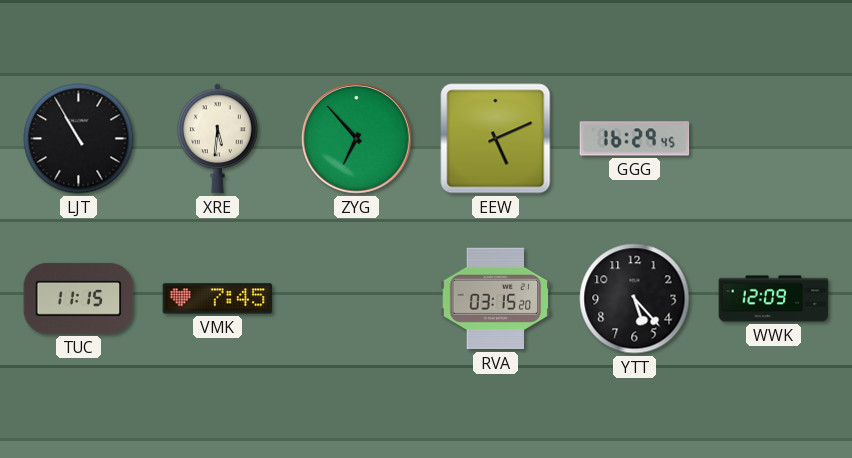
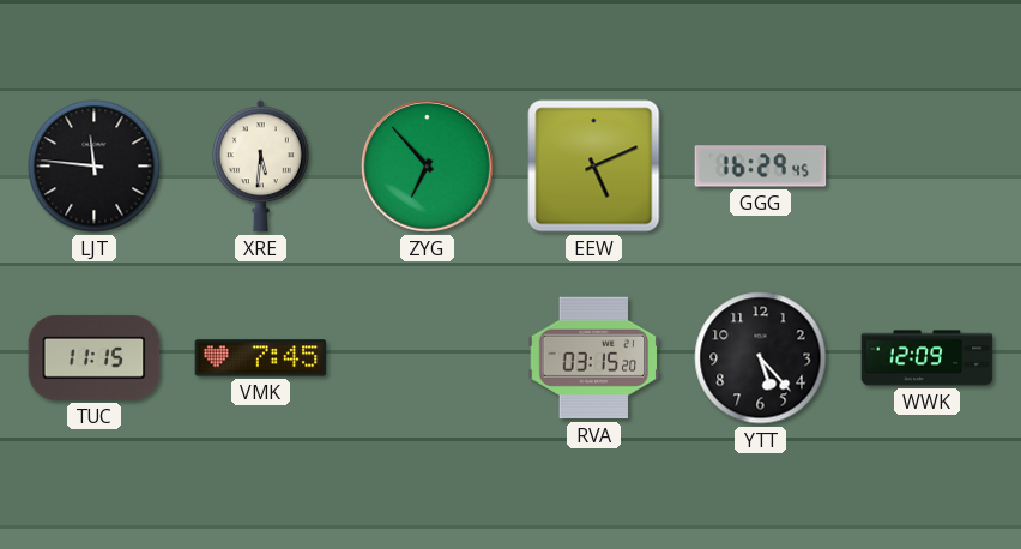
LJT: 10:55 -> 11:46
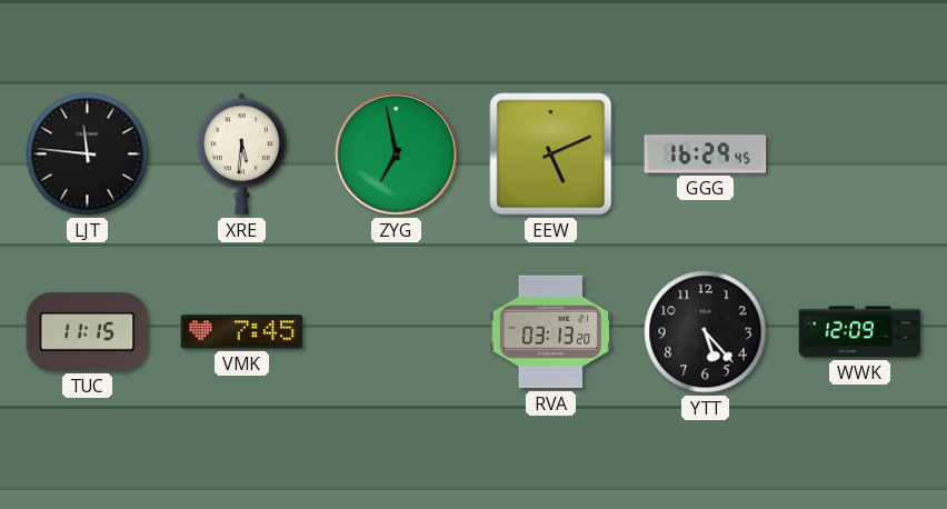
ZYG: 6:53 -> 6:58
RVA: 03:15 -> 03:13
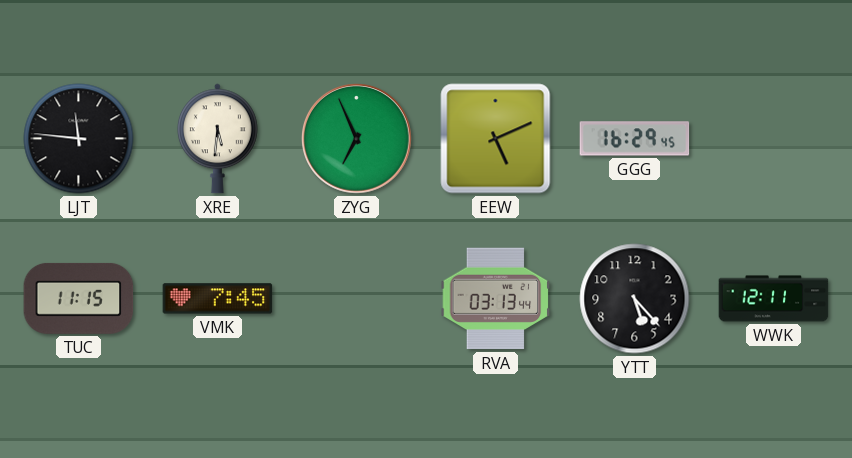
ZYG: 6:58 -> 6:56
RVA: 03:13:20 -> 03:13:44
WWK: 12:09 -> 12:11
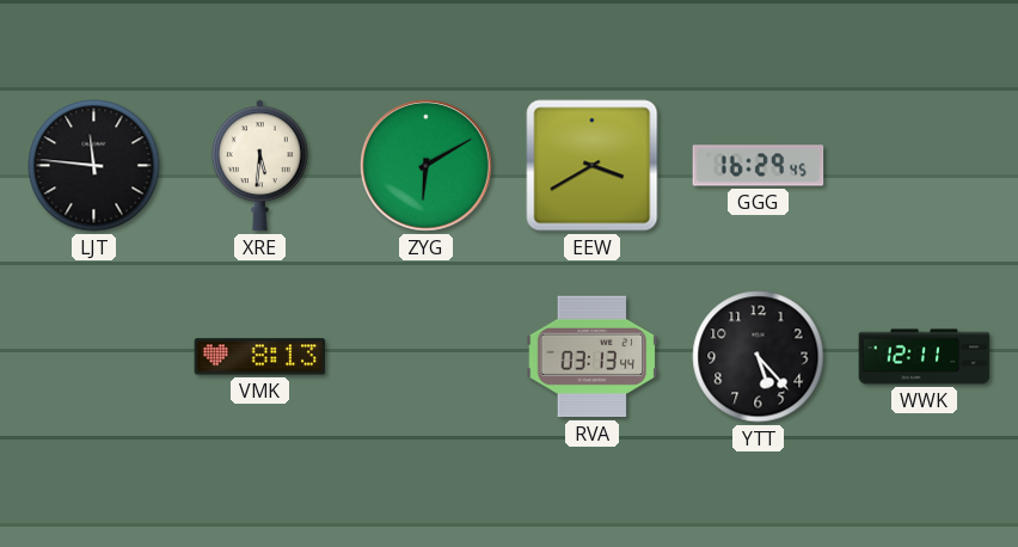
ZYG: 6:56 -> 6:10
EEW: 5:11 -> 3:40
TUC: 11:15 -> none
VMK: 7:45 -> 8:13
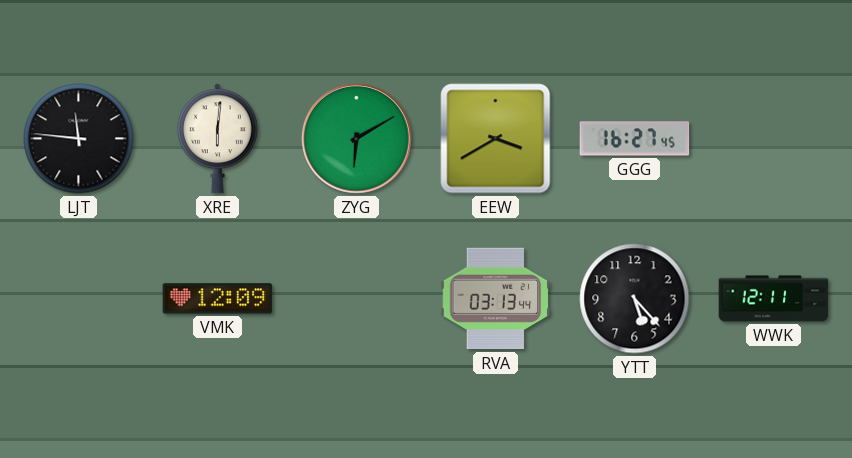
XRE: 5:31 -> 6:01
GGG: 16:29 -> 16:27
VMK: 8:13 -> 12:09
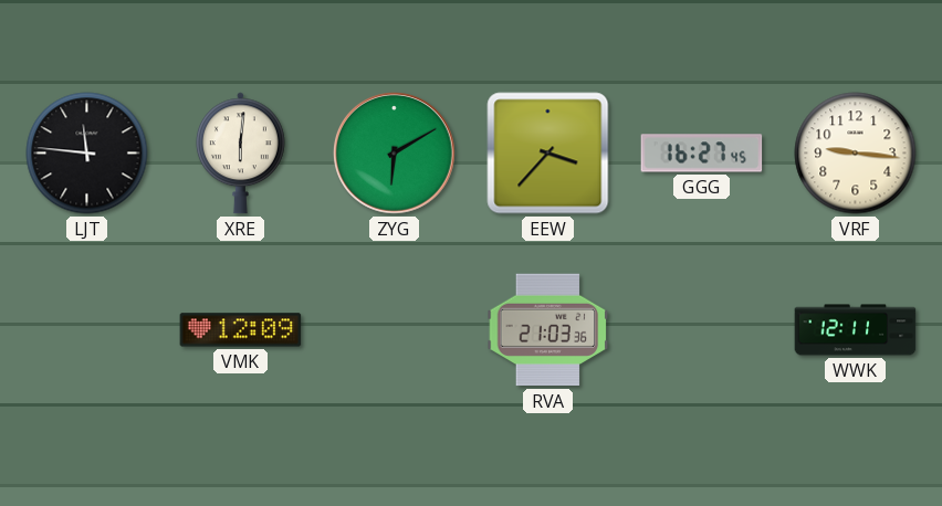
EEW: 3:40 -> 3:37
VRF: none -> 9:16
RVA: 03:13 -> 21:03
YTT: 5:23 -> none
